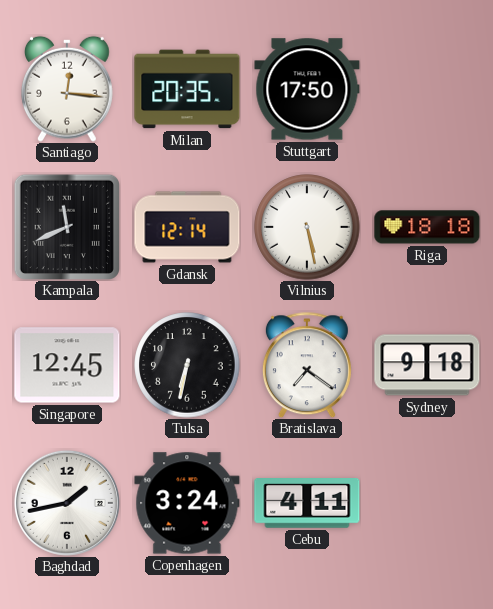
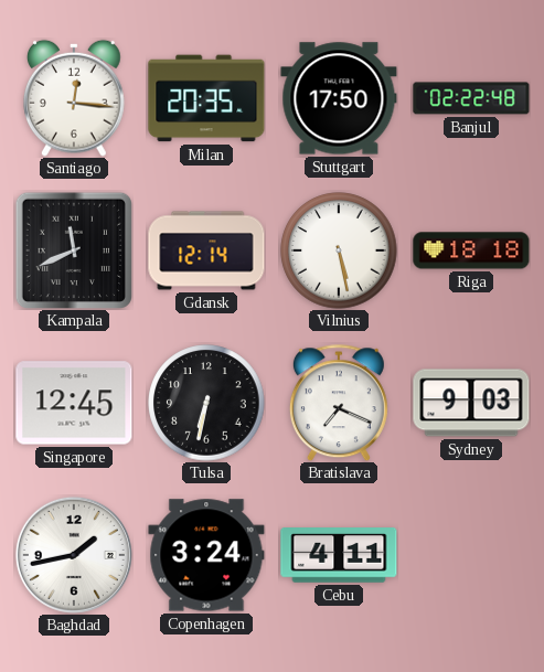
Banjul: none -> 02:22
Bratislava: 7:21 -> 7:19
Sydney: 9:18 -> 9:03
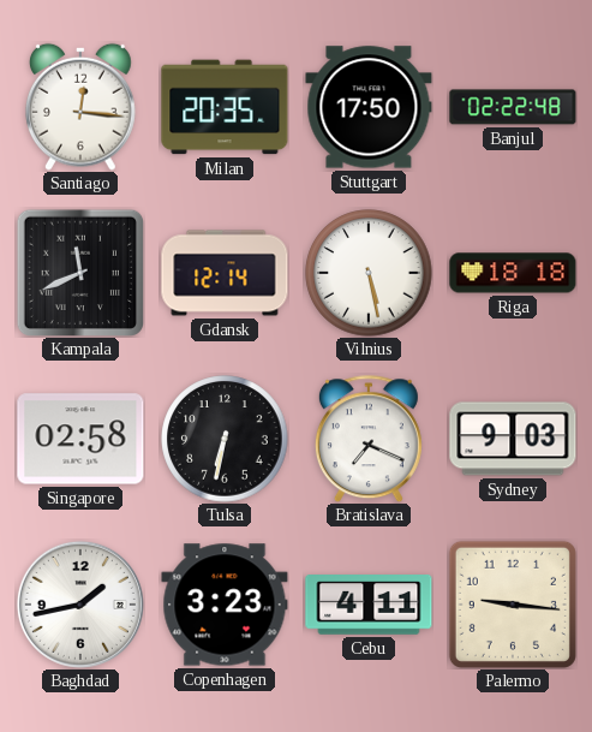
Singapore: 12:45 -> 02:58
Copenhagen: 3:24 -> 3:23
Palermo: none -> 9:16
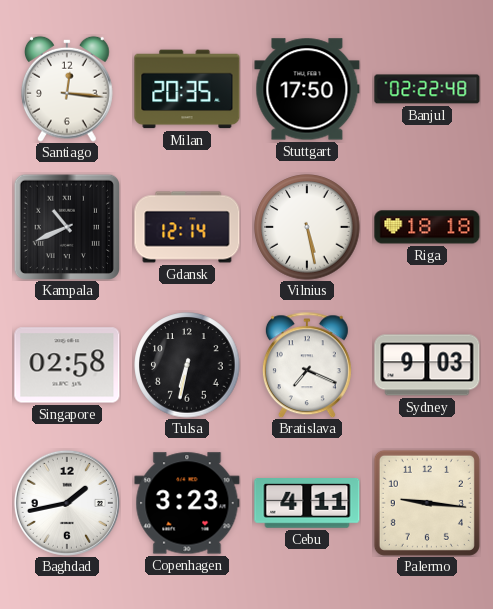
Kampala: 11:41 -> 10:41
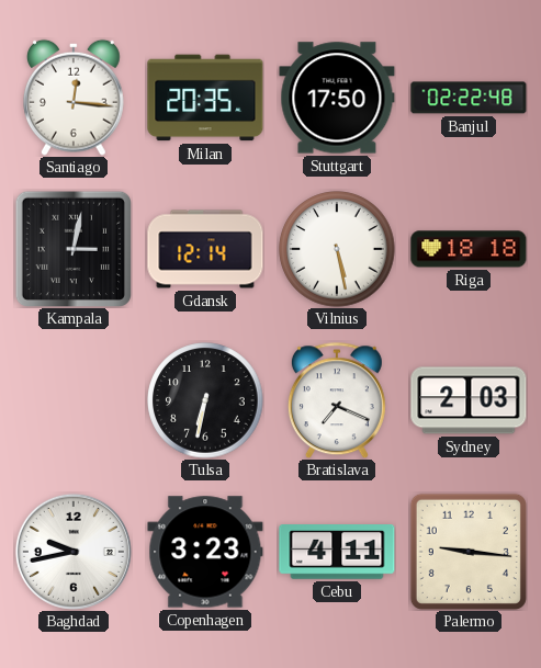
Kampala: 10:41 -> 3:02
Singapore: 02:58 -> none
Sydney: 9:03 -> 2:03
Baghdad: 1:43 -> 9:43
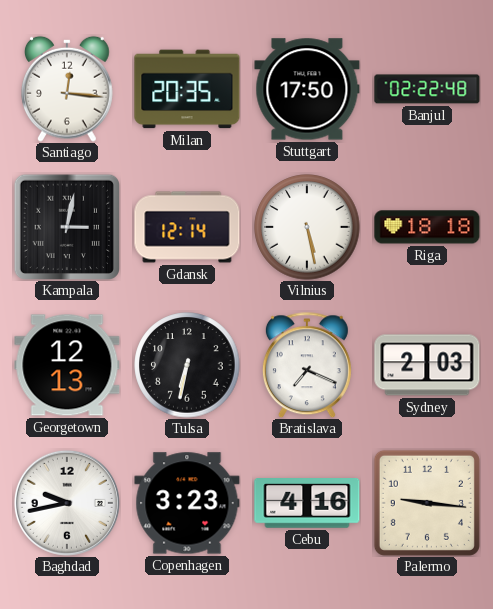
Georgetown: none -> 12:13
Cebu: 4:11 -> 4:16
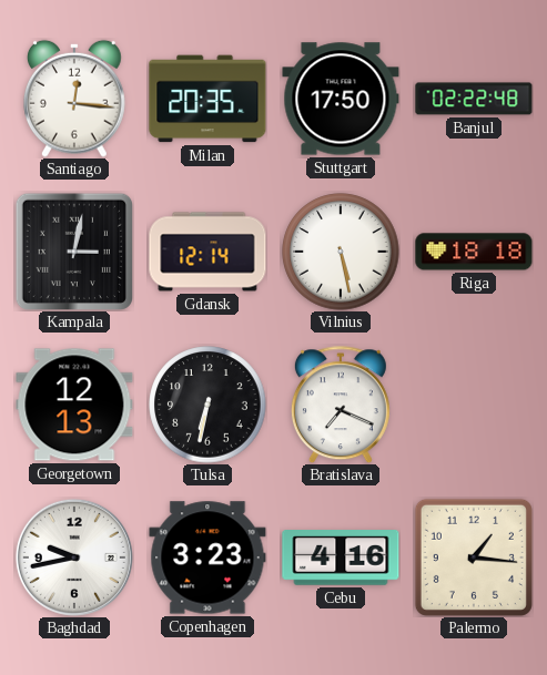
Sydney: 2:03 -> none
Palermo: 9:16 -> 1:16
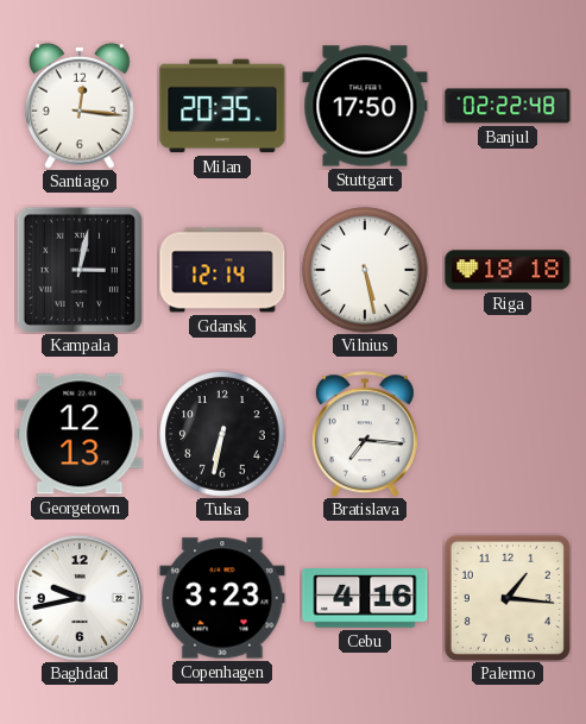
Bratislava: 7:19 -> 7:16
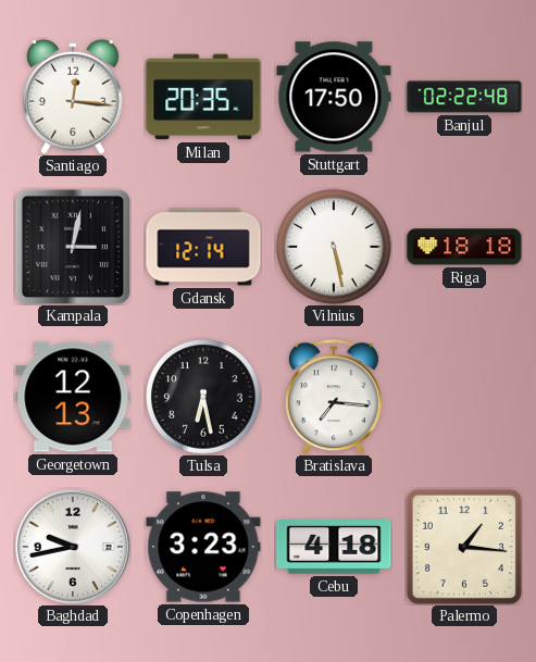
Tulsa: 6:32 -> 6:28
Cebu: 4:16 -> 4:18
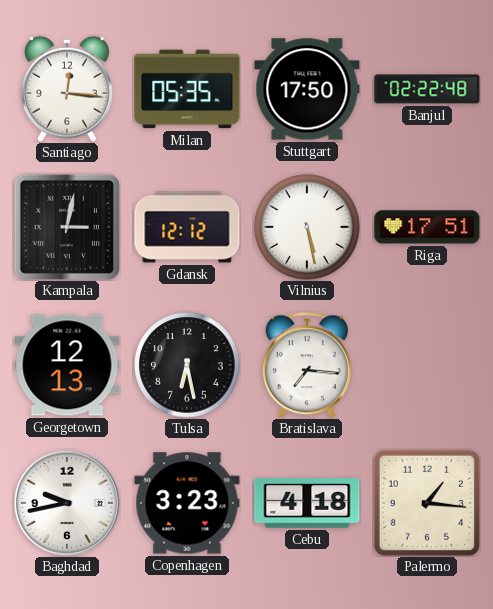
Milan: 20:35 -> 05:35
Gdansk: 12:14 -> 12:12
Riga: 18:18 -> 17:51
